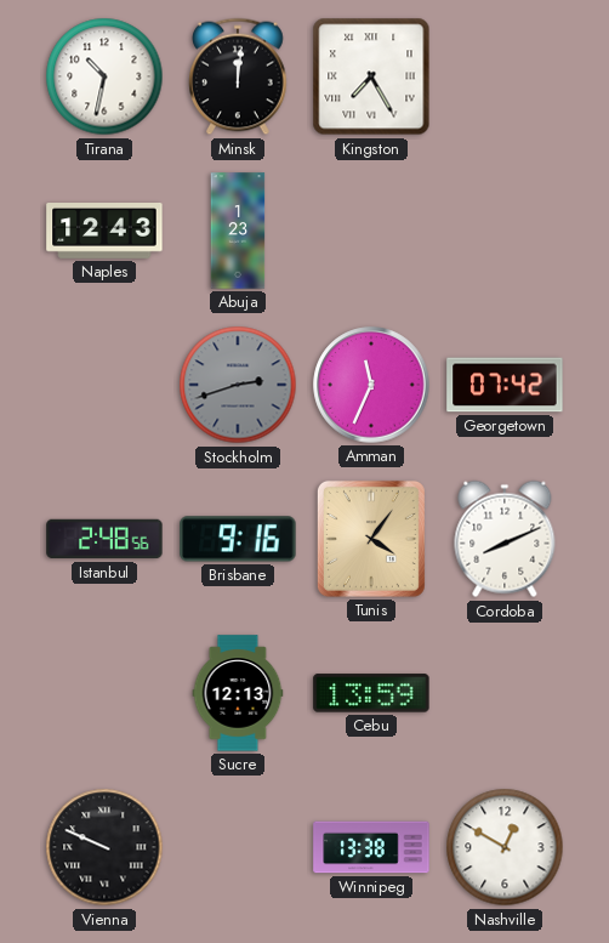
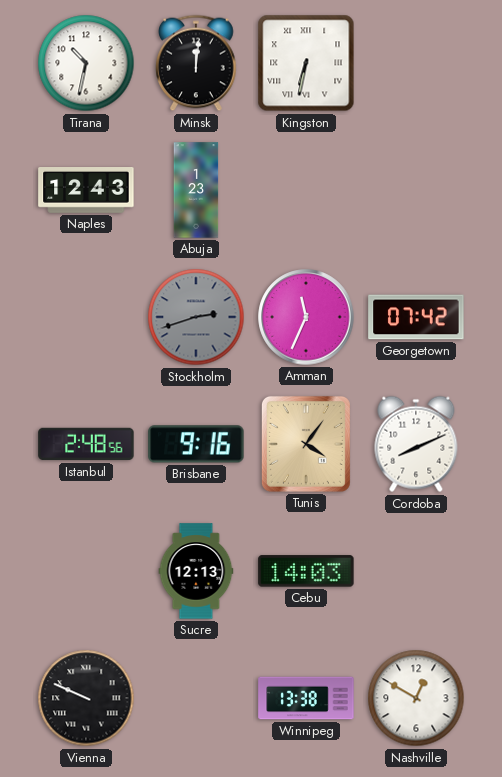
Kingston: 7:25 -> 6:32
Cebu: 13:59 -> 14:03
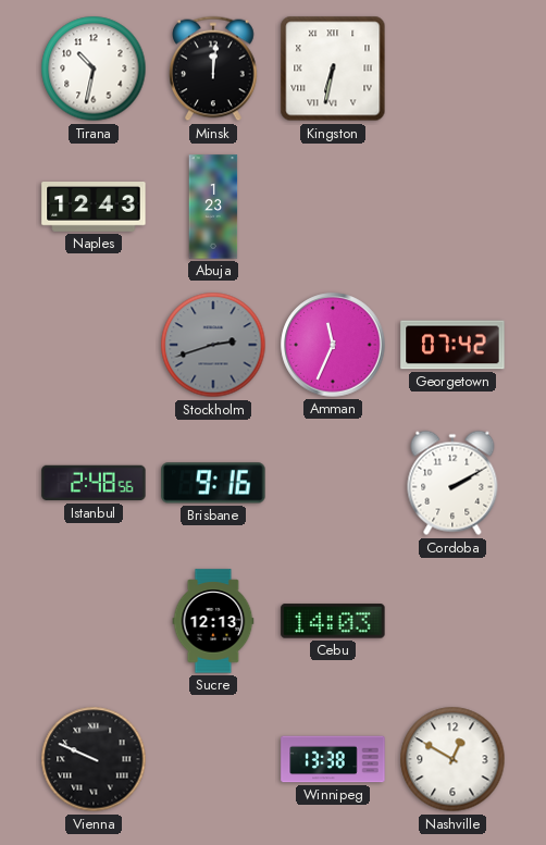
Tunis: 4:06 -> none
Cordoba: 8:11 -> 2:10
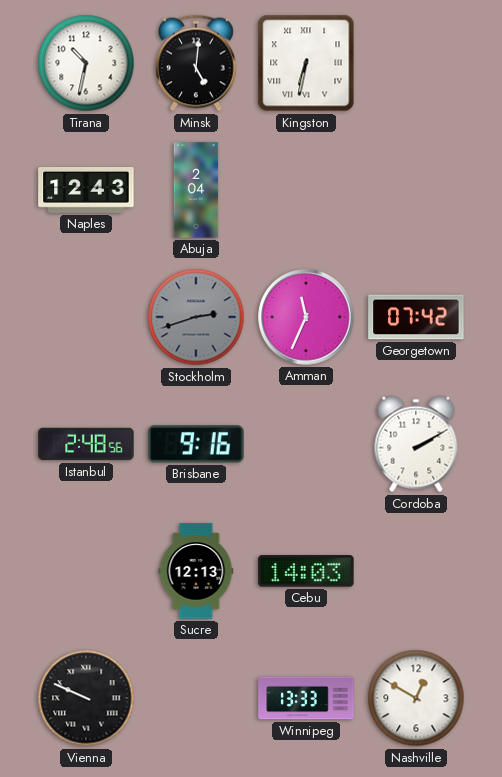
Minsk: 12:01 -> 5:01
Abuja: 1:23 -> 2:04
Winnipeg: 13:38 -> 13:33
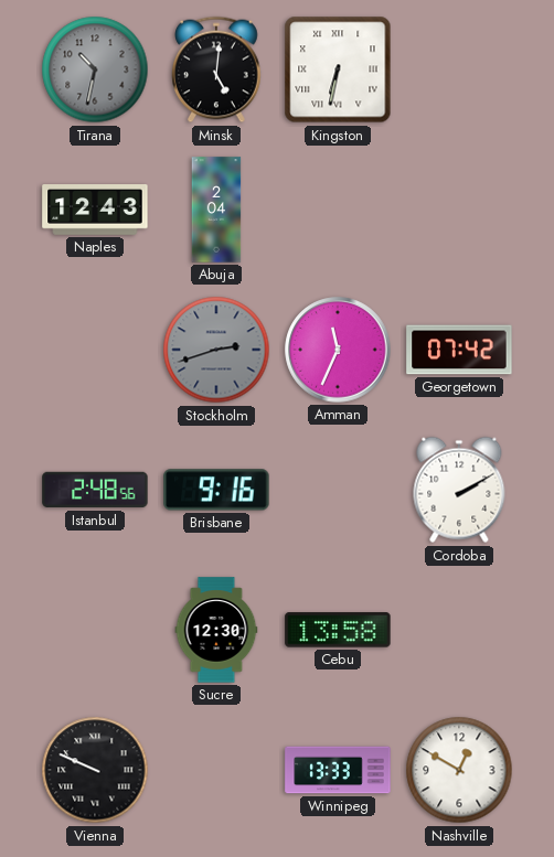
Tirana dial: white -> grey
Sucre: 12:13 -> 12:30
Cebu: 14:03 -> 13:58
